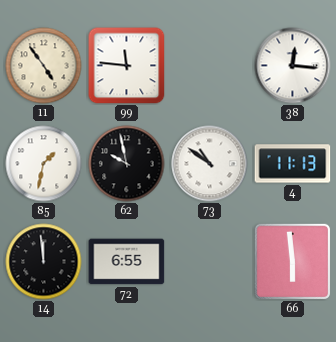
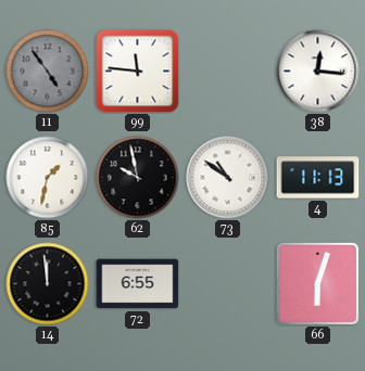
11 dial: cream -> grey
66: 5:59 -> 6:03
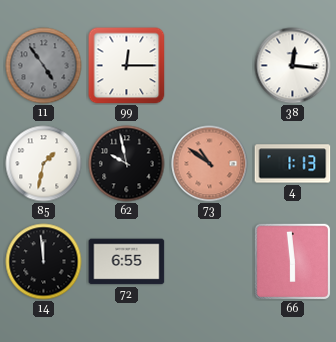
99: 11:46 -> 12:15
73 dial: white -> salmon
4: 11:13 -> 1:13
66: 6:03 -> 5:59
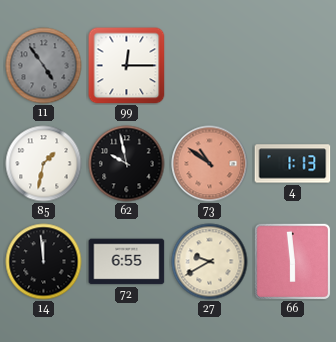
38: 12:16 -> none
27: none -> 9:40
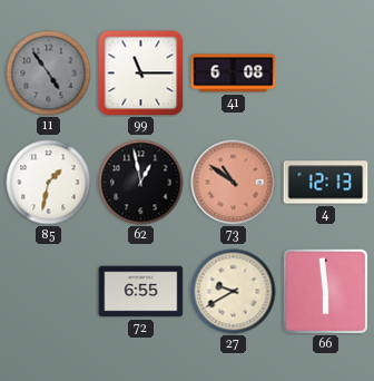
99: 12:15 -> 11:15
41: none -> 6:08
62: 9:58 -> 12:58
4: 1:13 -> 12:13
14: 11:59 -> none
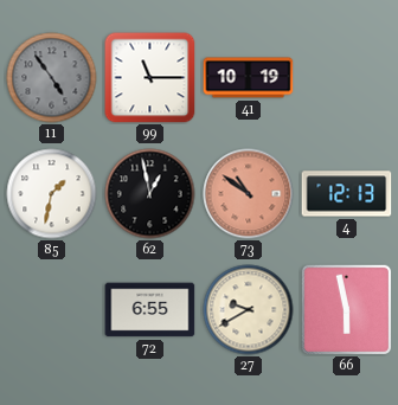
41: 6:08 -> 10:19
66: 5:59 -> 5:58
